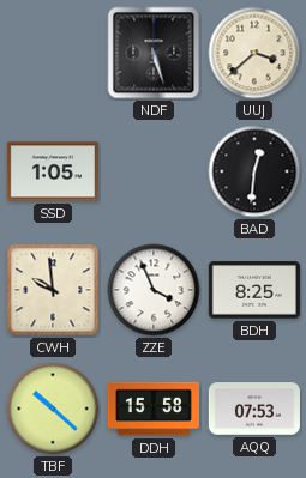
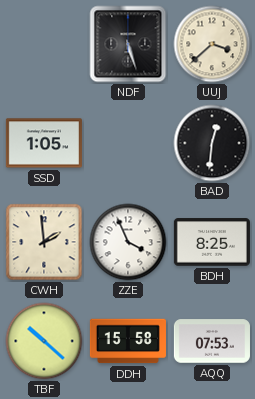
CWH: 9:59 -> 1:59
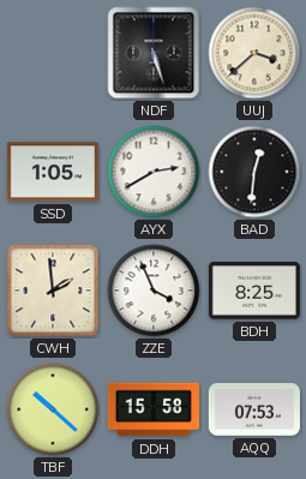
AYX: none -> 2:40
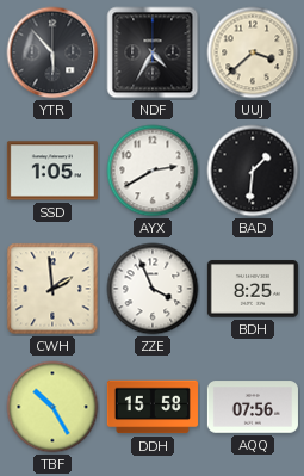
YTR: none -> 5:53
NDF: 5:27 -> 4:35
BAD: 12:31 -> 1:31
TBF: 10:22 -> 10:25
AQQ: 07:53 -> 07:56
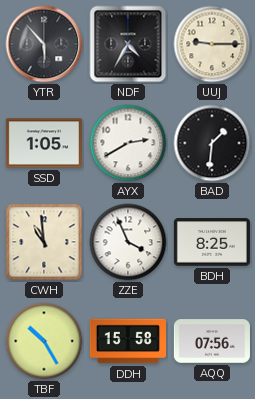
UUJ: 3:38 -> 9:15
CWH: 1:59 -> 10:59
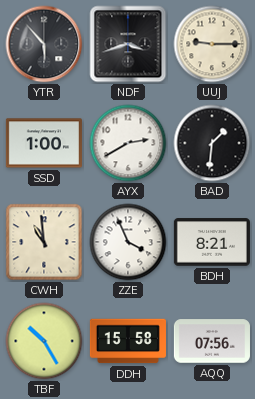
NDF: 4:35 -> 3:42
SSD: 1:05 -> 1:00
BDH: 8:25 -> 8:21
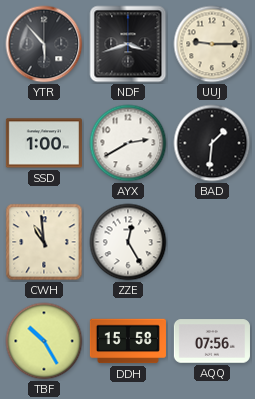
ZZE: 3:56 -> 12:25
BDH: 8:21 -> none
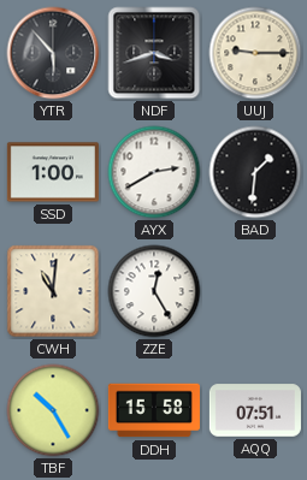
CWH: 10:59 -> 11:01
AQQ: 07:56 -> 07:51
